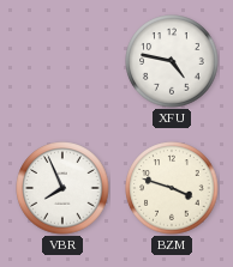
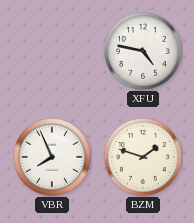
BZM: 3:48 -> 1:48
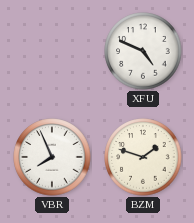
XFU: 4:47 -> 4:49
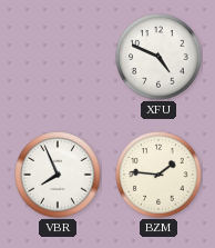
BZM: 1:48 -> 1:46
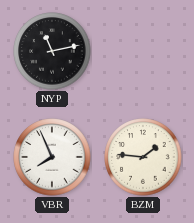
NYP: none -> 11:13
XFU: 4:49 -> none
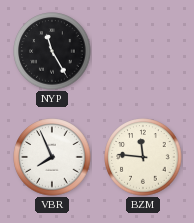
NYP: 11:13 -> 11:25
BZM: 1:46 -> 11:46
